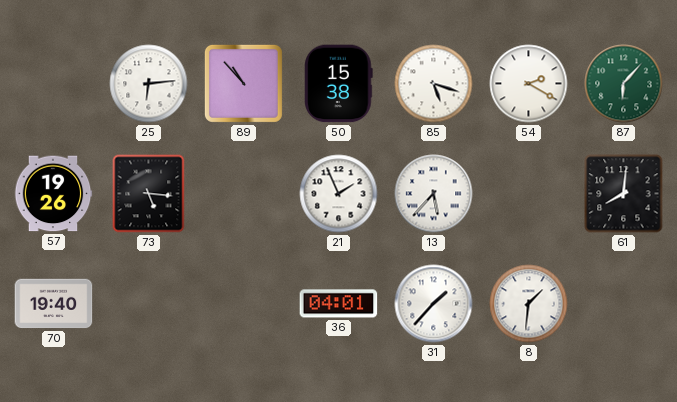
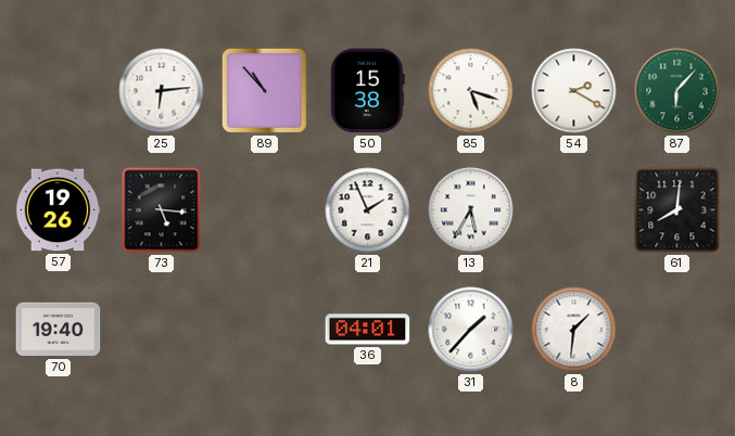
13: 5:37 -> 5:35
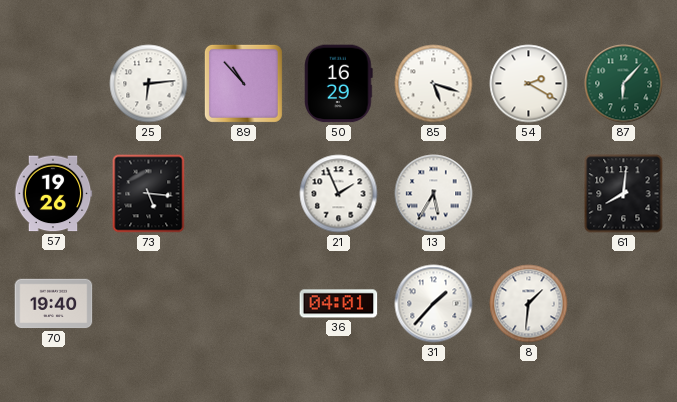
50: 15:38 -> 16:29
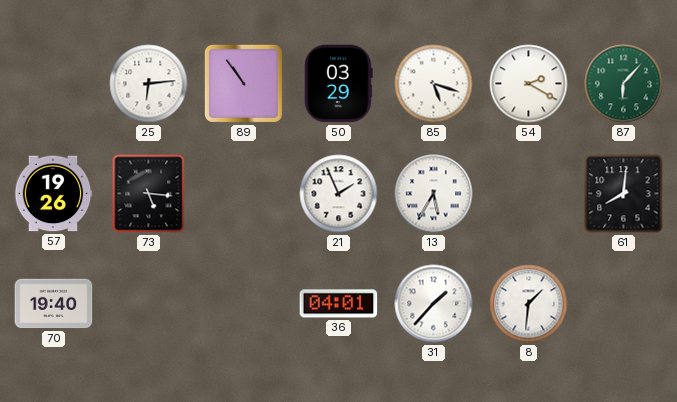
89: 10:53 -> 10:54
50: 16:29 -> 03:29
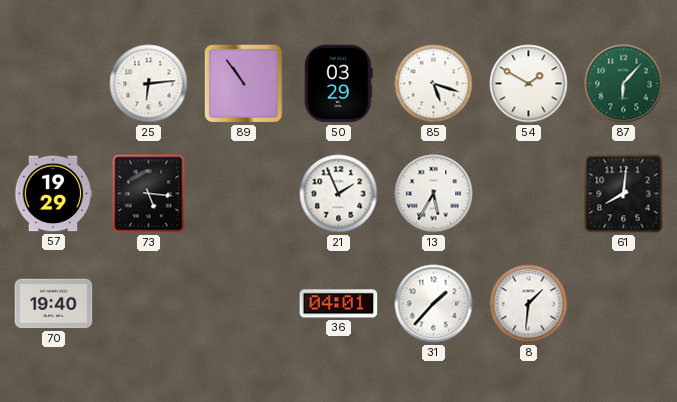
54: 2:20 -> 1:50
57: 19:26 -> 19:29
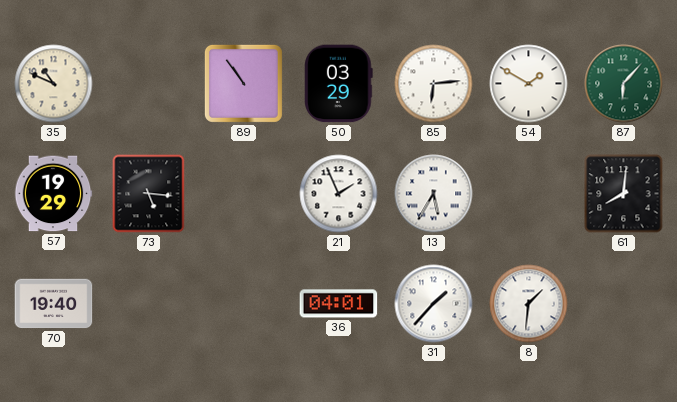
35: none -> 10:49
25: 6:14 -> none
85: 5:18 -> 6:14
